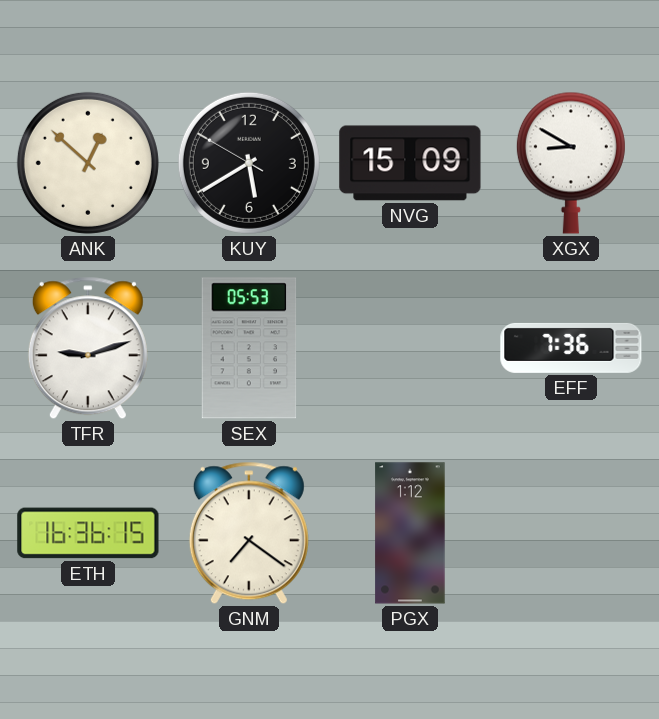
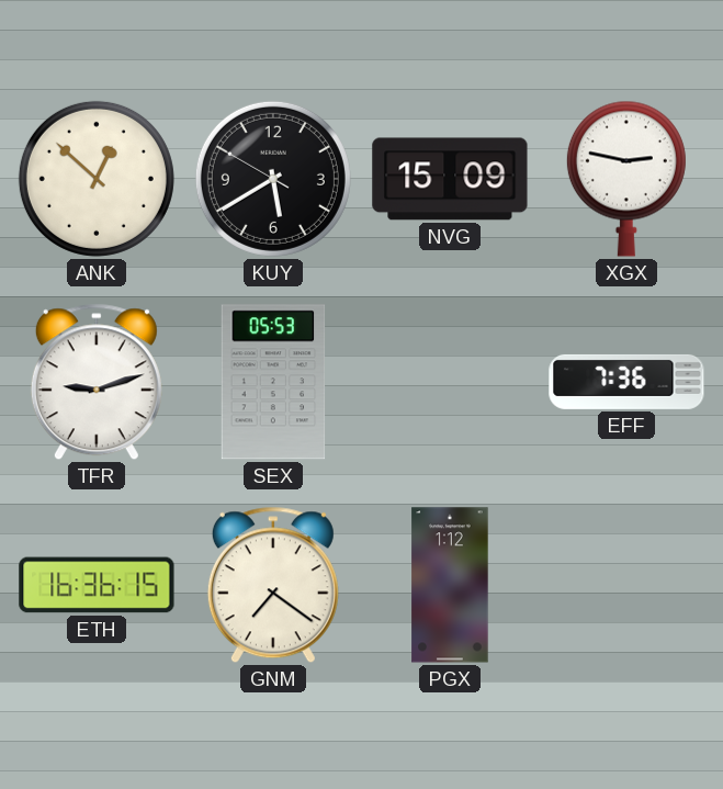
XGX: 8:50 -> 2:47
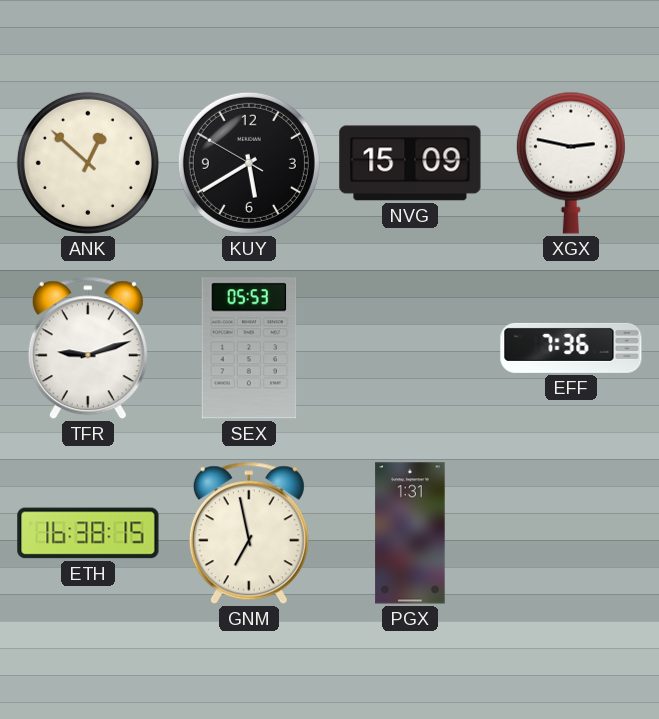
ETH: 16:36 -> 16:38
GNM: 7:21 -> 6:58
PGX: 1:12 -> 1:31
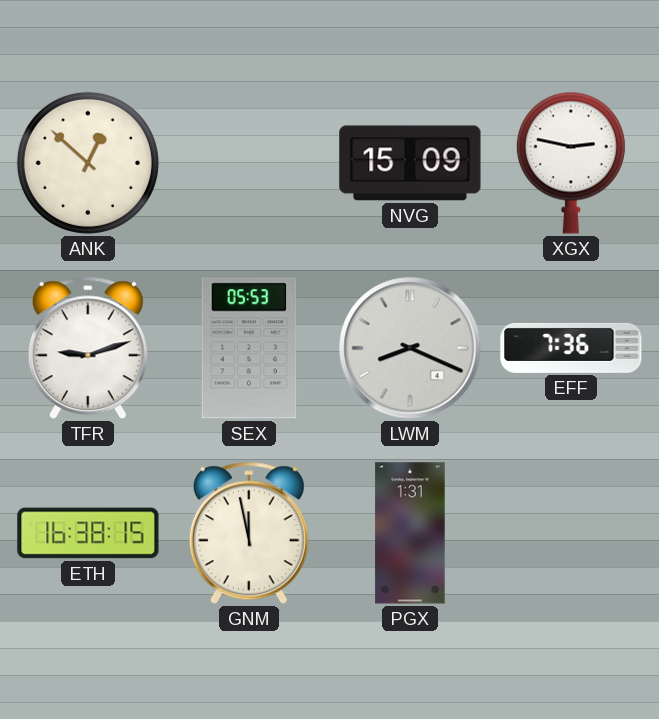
KUY: 5:39 -> none
LWM: none -> 8:19
GNM: 6:58 -> 11:58
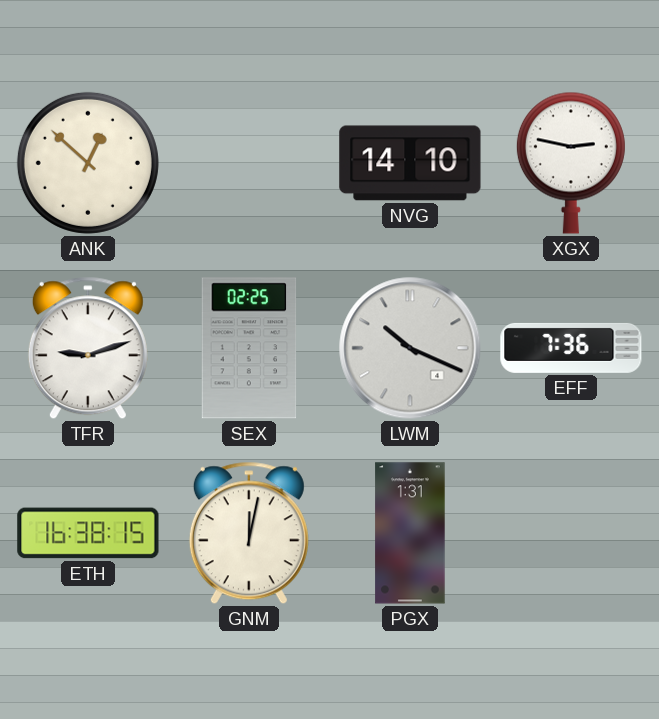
NVG: 15:09 -> 14:10
SEX: 05:53 -> 02:25
LWM: 8:19 -> 10:19
GNM: 11:58 -> 12:02
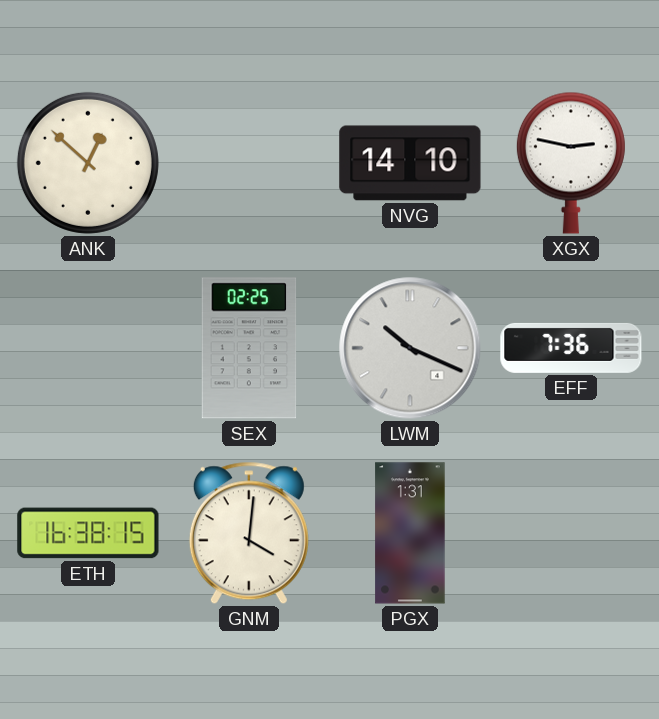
TFR: 9:12 -> none
GNM: 12:02 -> 4:01
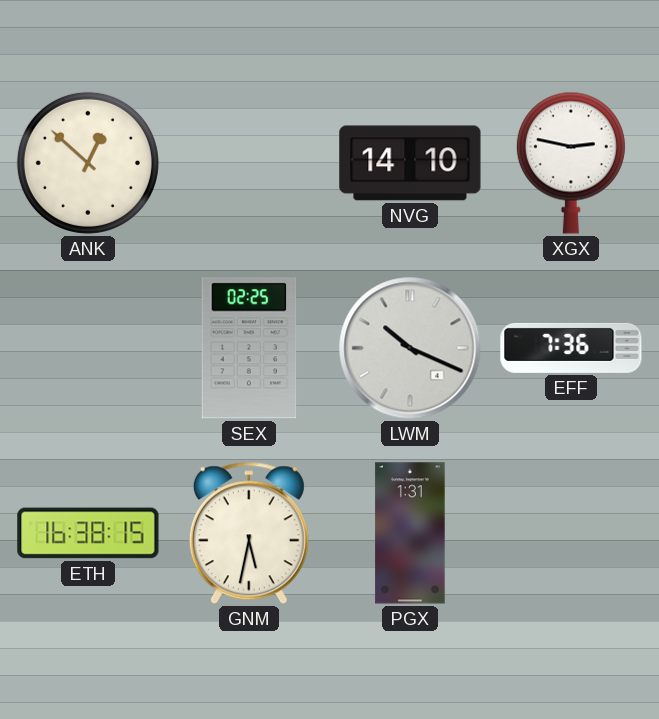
GNM: 4:01 -> 5:32
